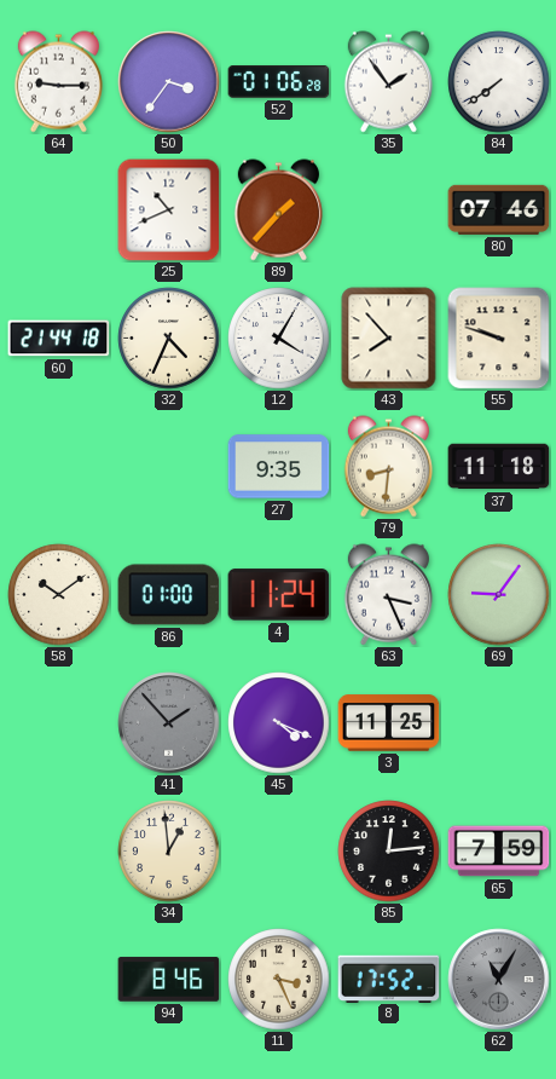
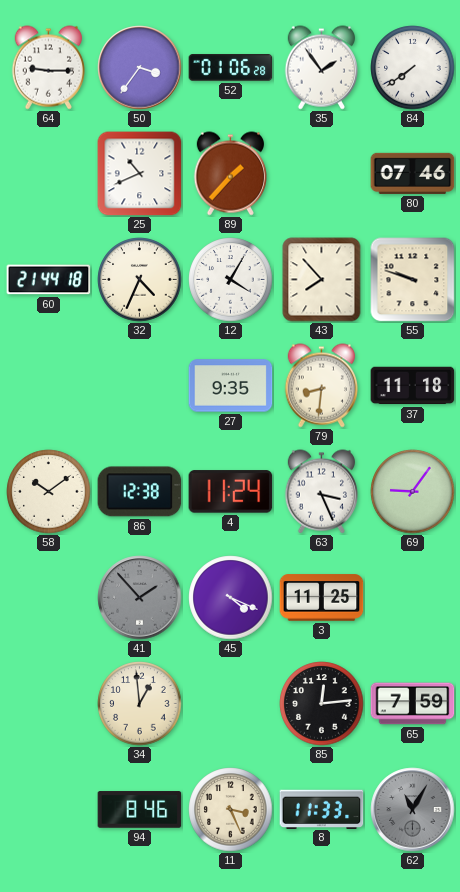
86: 01:00 -> 12:38
8: 17:52 -> 11:33
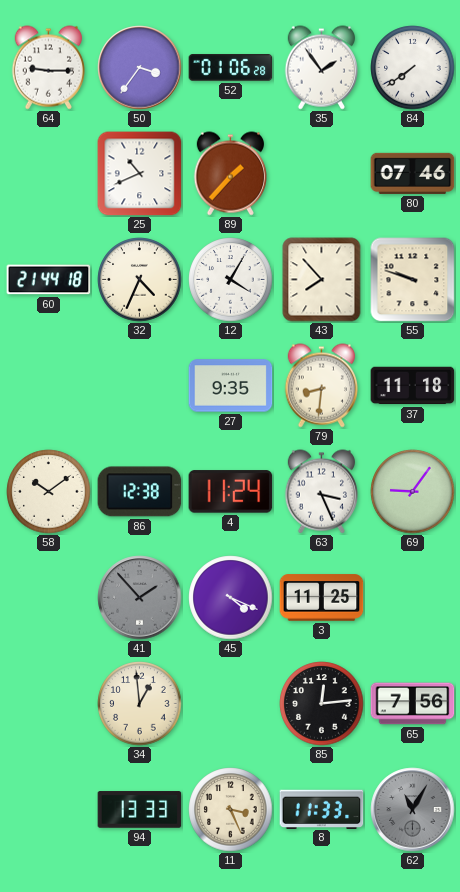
65: 7:59 -> 7:56
94: 8:46 -> 13:33
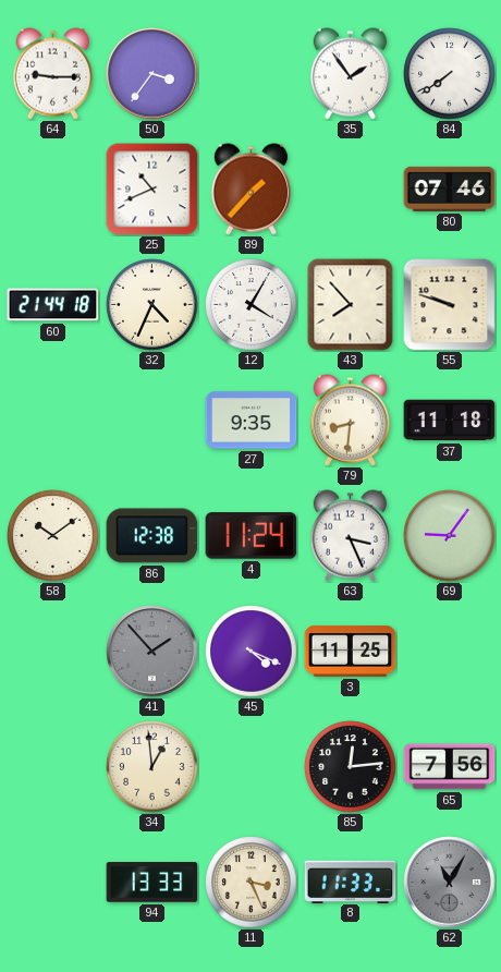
52: 01:06 -> none
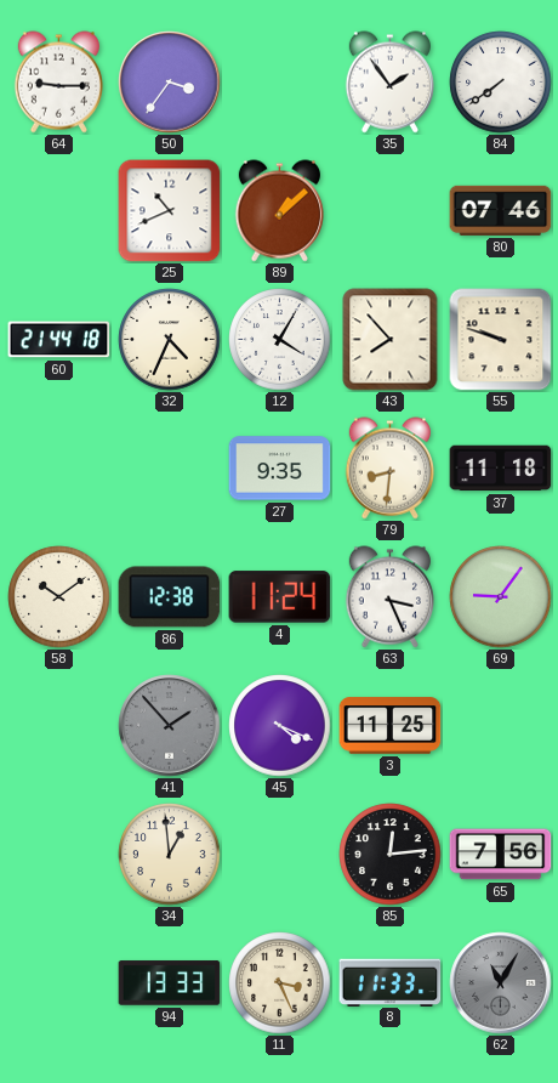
89: 1:37 -> 1:08
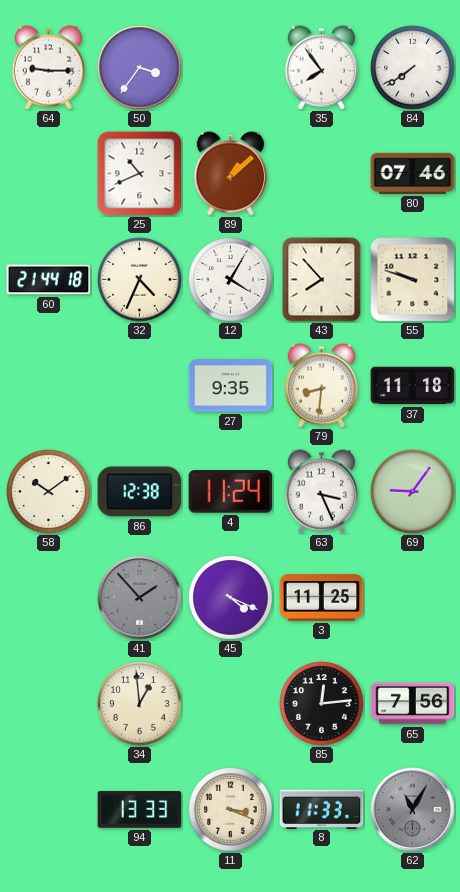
35: 1:54 -> 7:54
11: 3:26 -> 3:19
